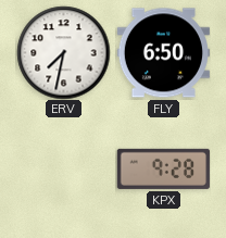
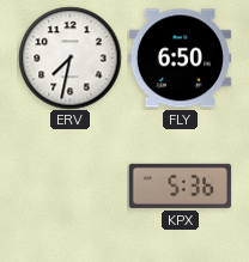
KPX: 9:28 -> 5:36
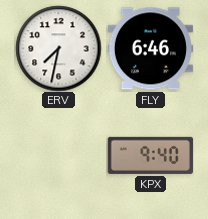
FLY: 6:50 -> 6:46
KPX: 5:36 -> 9:40
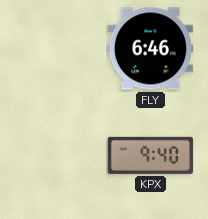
ERV: 7:32 -> none
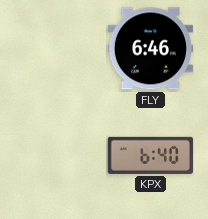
KPX: 9:40 -> 6:40
